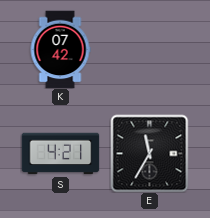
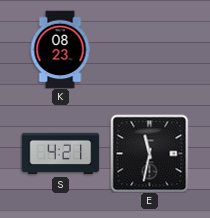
K: 07:42 -> 08:23
E: 11:35 -> 11:32
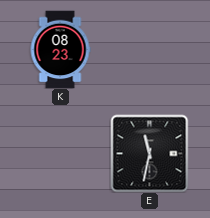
S: 4:21 -> none
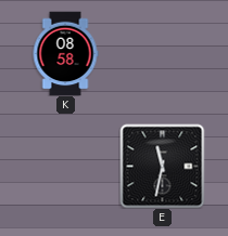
K: 08:23 -> 08:58
